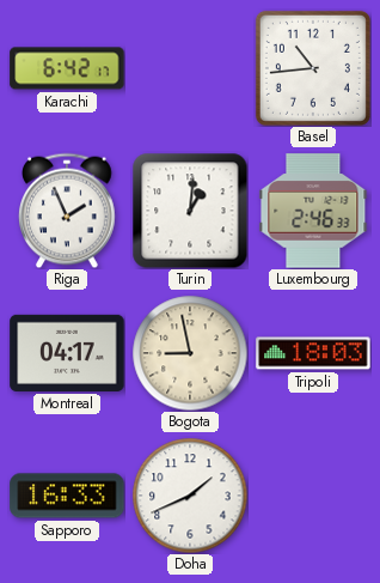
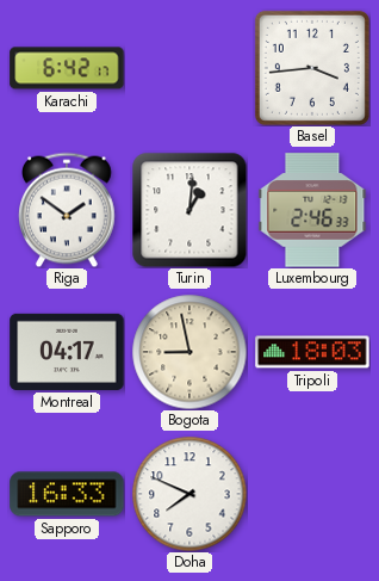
Basel: 10:44 -> 3:44
Riga: 1:56 -> 1:51
Doha: 1:41 -> 7:49
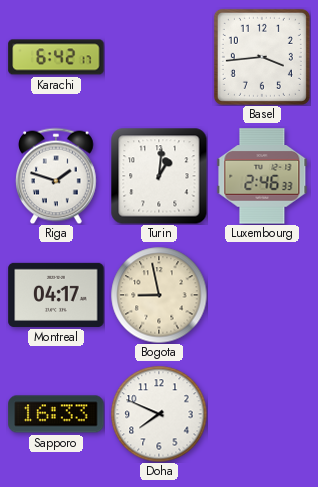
Riga: 1:51 -> 1:48
Tripoli: 18:03 -> none
